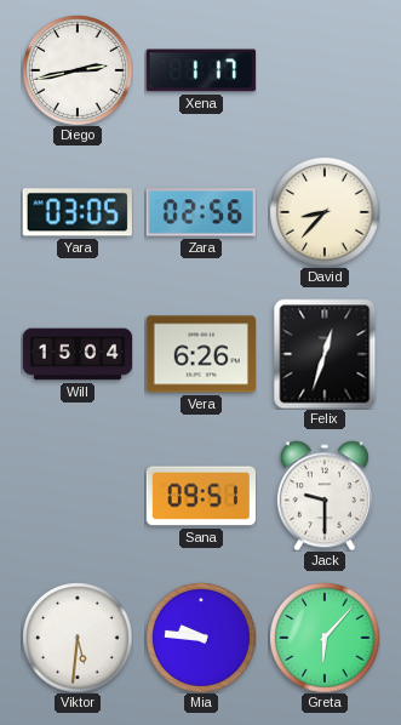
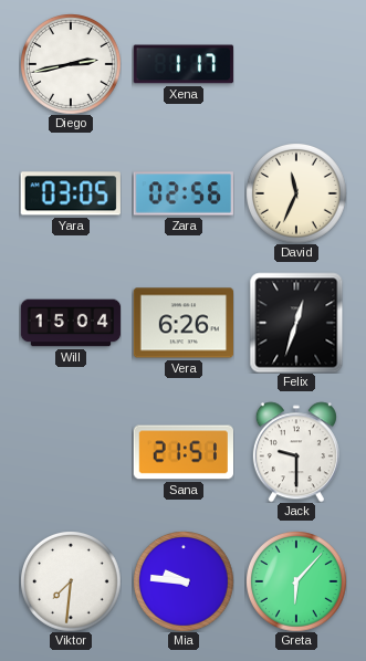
David: 8:37 -> 11:34
Sana: 09:51 -> 21:51
Viktor: 5:31 -> 7:31
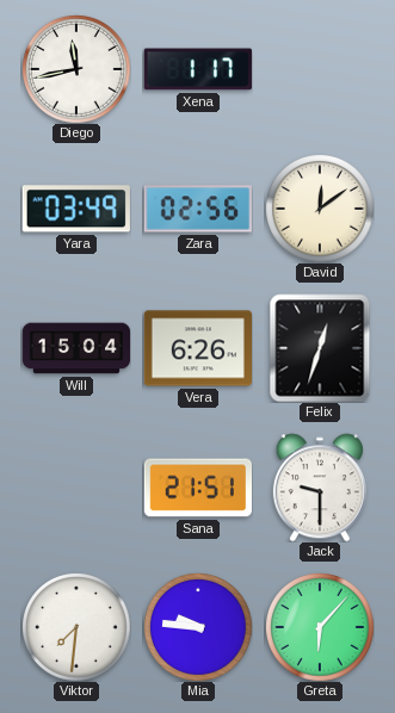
Diego: 2:43 -> 11:43
Yara: 03:05 -> 03:49
David: 11:34 -> 12:09
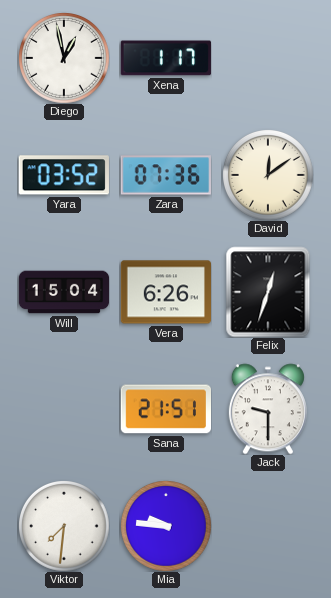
Diego: 11:43 -> 12:58
Yara: 03:49 -> 03:52
Zara: 02:56 -> 07:36
Greta: 6:07 -> none
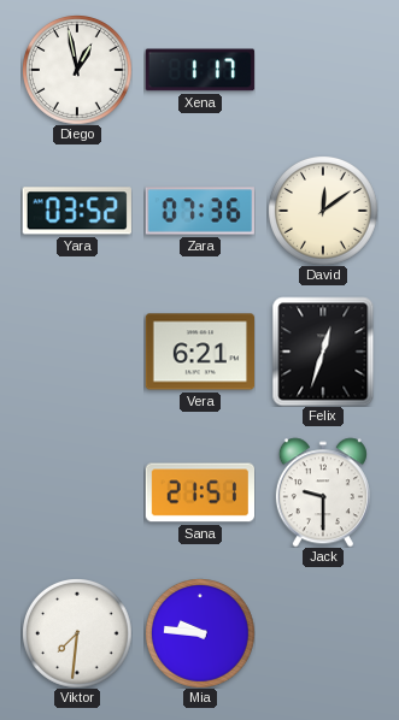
Will: 15:04 -> none
Vera: 6:26 -> 6:21
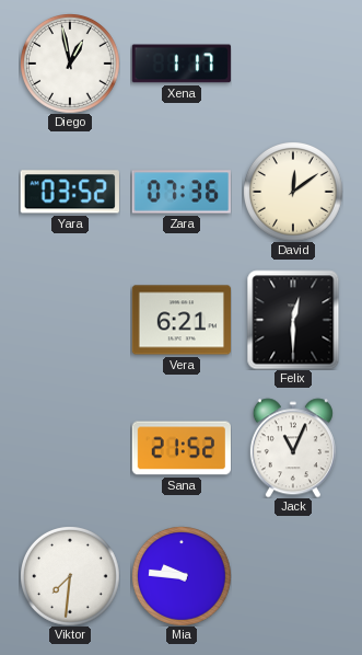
Felix: 12:33 -> 12:30
Sana: 21:51 -> 21:52
Jack: 9:30 -> 11:04
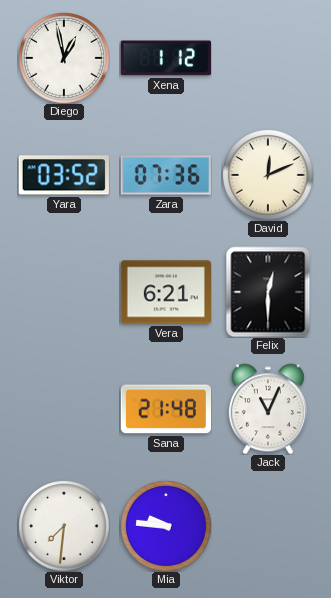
Xena: 1:17 -> 1:12
David: 12:09 -> 12:11
Sana: 21:52 -> 21:48
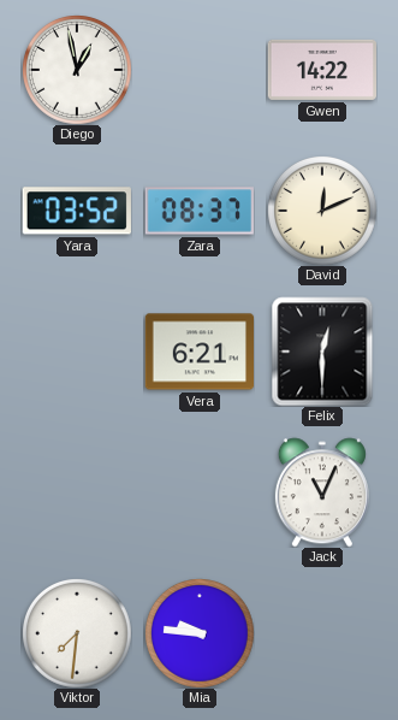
Xena: 1:12 -> none
Gwen: none -> 14:22
Zara: 07:36 -> 08:37
Sana: 21:48 -> none
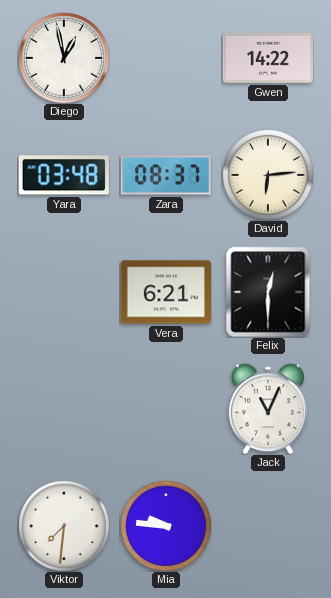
Yara: 03:52 -> 03:48
David: 12:11 -> 6:14
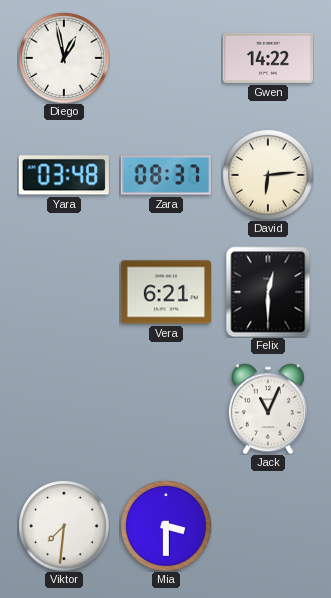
Mia: 9:46 -> 3:30
